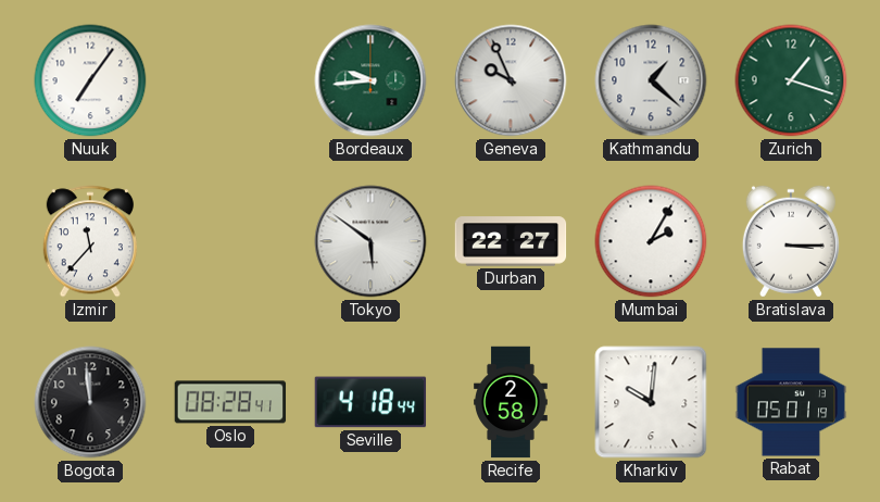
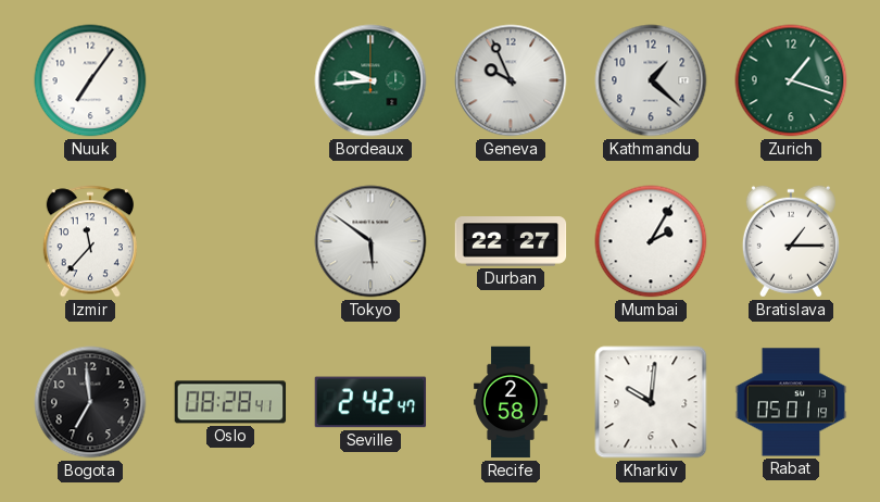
Bratislava: 3:15 -> 1:15
Bogota: 11:59 -> 6:59
Seville: 4:18 -> 2:42
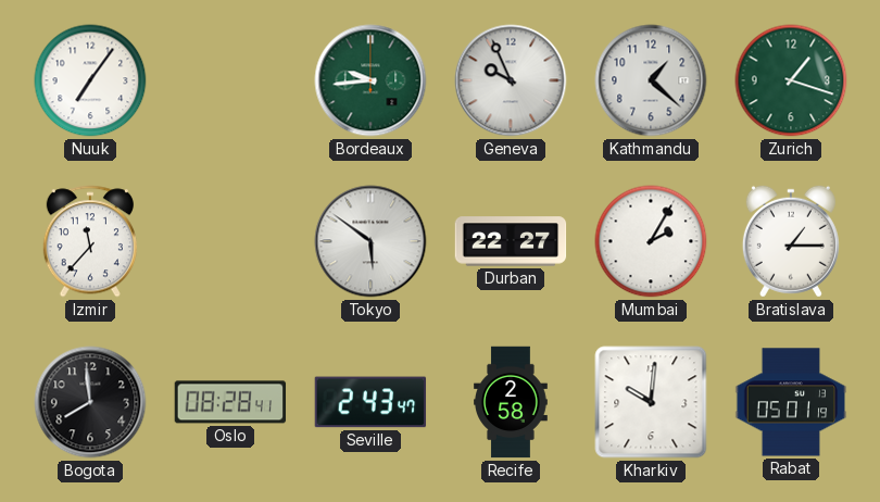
Bogota: 6:59 -> 7:59
Seville: 2:42 -> 2:43
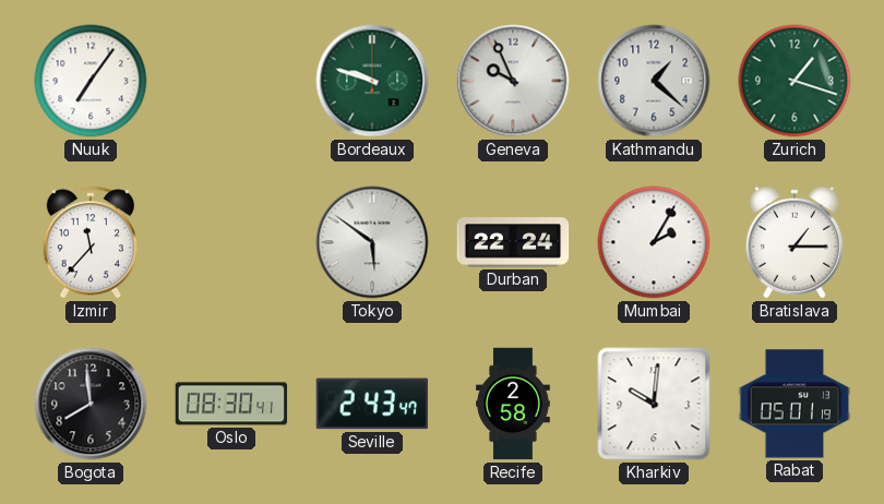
Bordeaux: 9:44 -> 9:48
Durban: 22:27 -> 22:24
Oslo: 08:28 -> 08:30
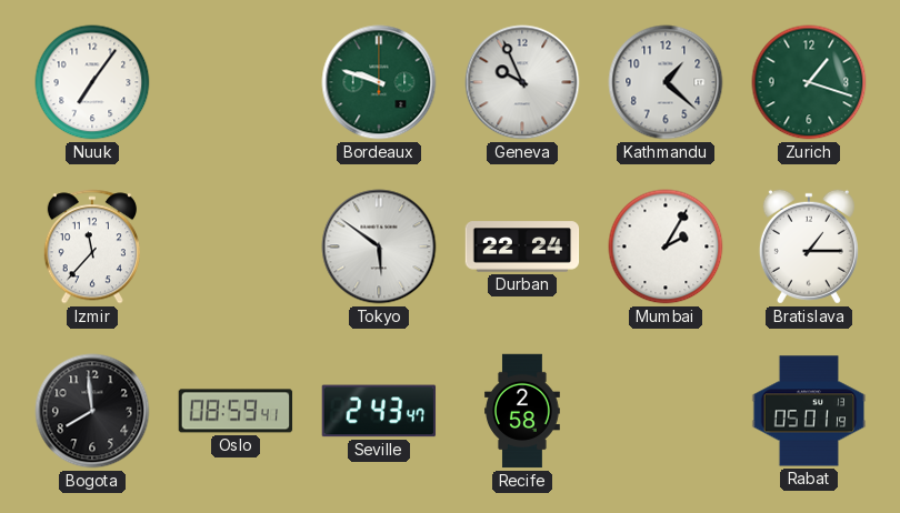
Oslo: 08:30 -> 08:59
Kharkiv: 10:01 -> none
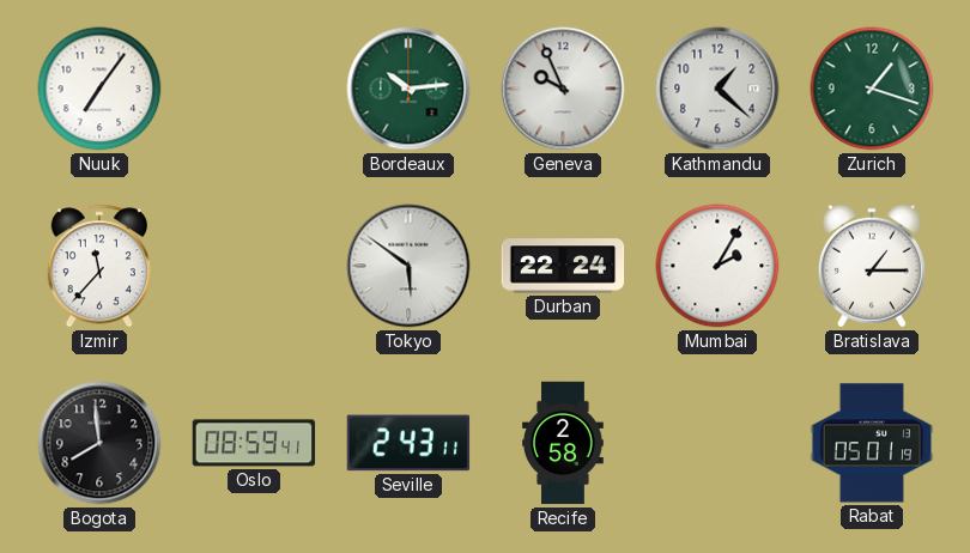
Bordeaux: 9:48 -> 10:14
Seville: 2:43:47 -> 2:43:11
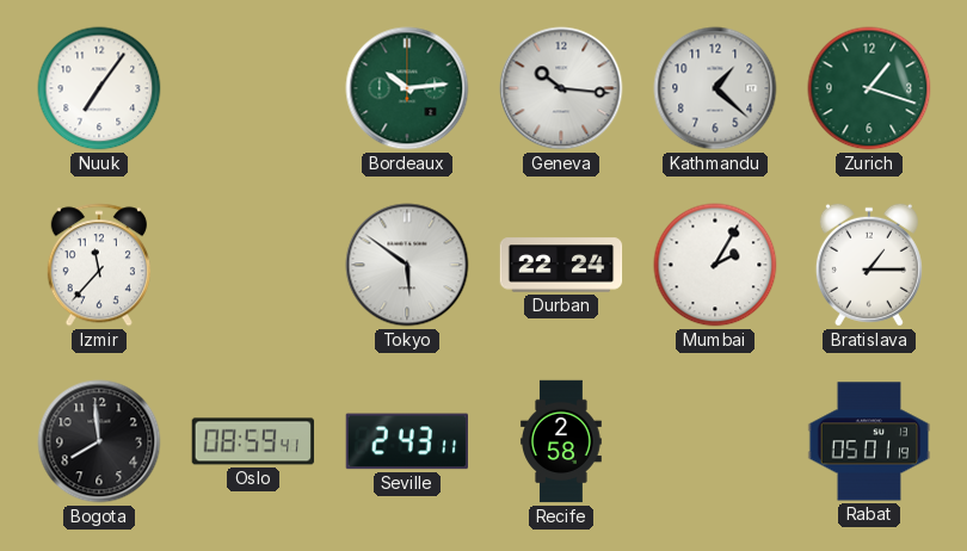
Geneva: 9:56 -> 10:16
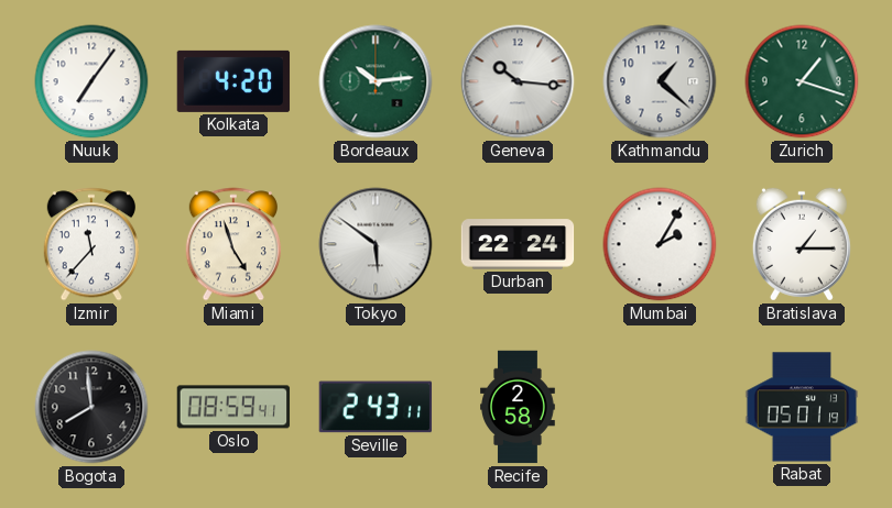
Kolkata: none -> 4:20
Miami: none -> 4:57
